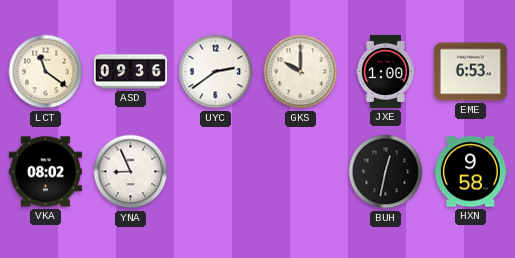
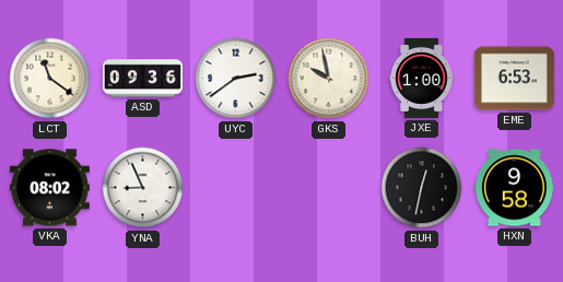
GKS: 10:00 -> 9:58
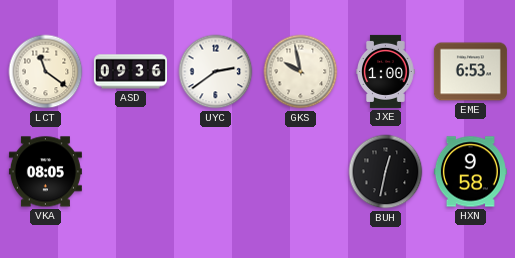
VKA: 08:02 -> 08:05
YNA: 8:56 -> none
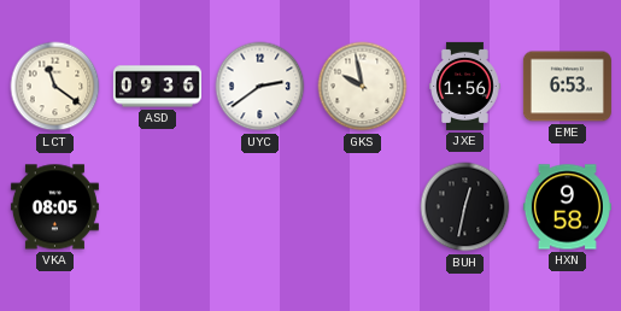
JXE: 1:00 -> 1:56
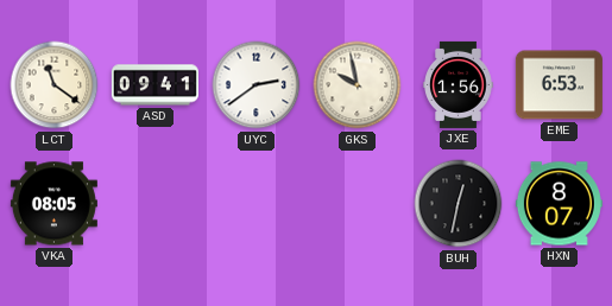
ASD: 09:36 -> 09:41
HXN: 9:58 -> 8:07
